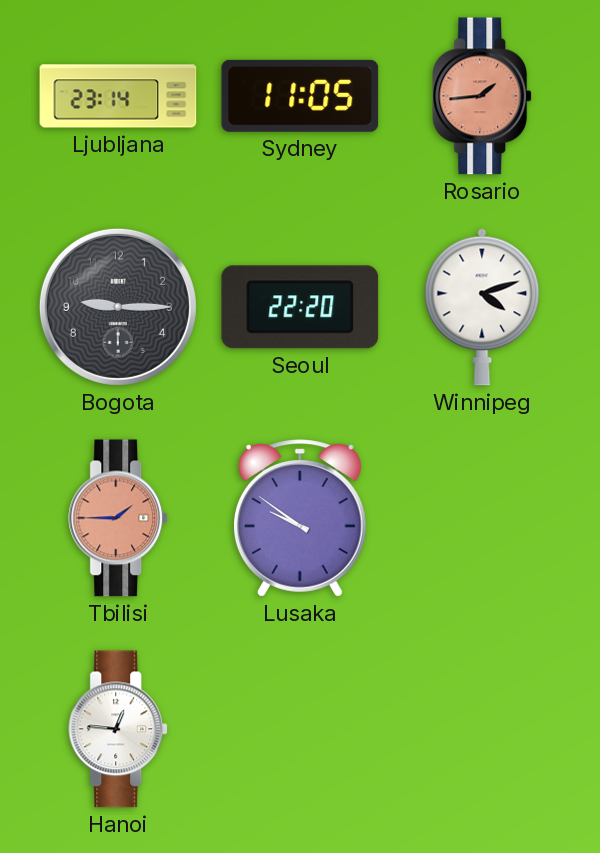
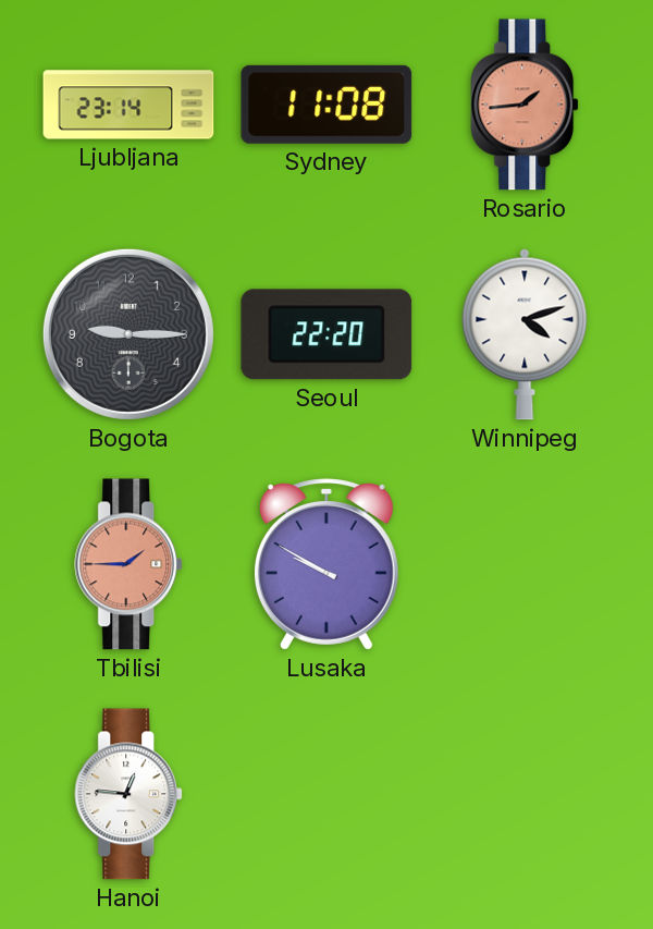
Sydney: 11:05 -> 11:08
Lusaka: 9:51 -> 9:50
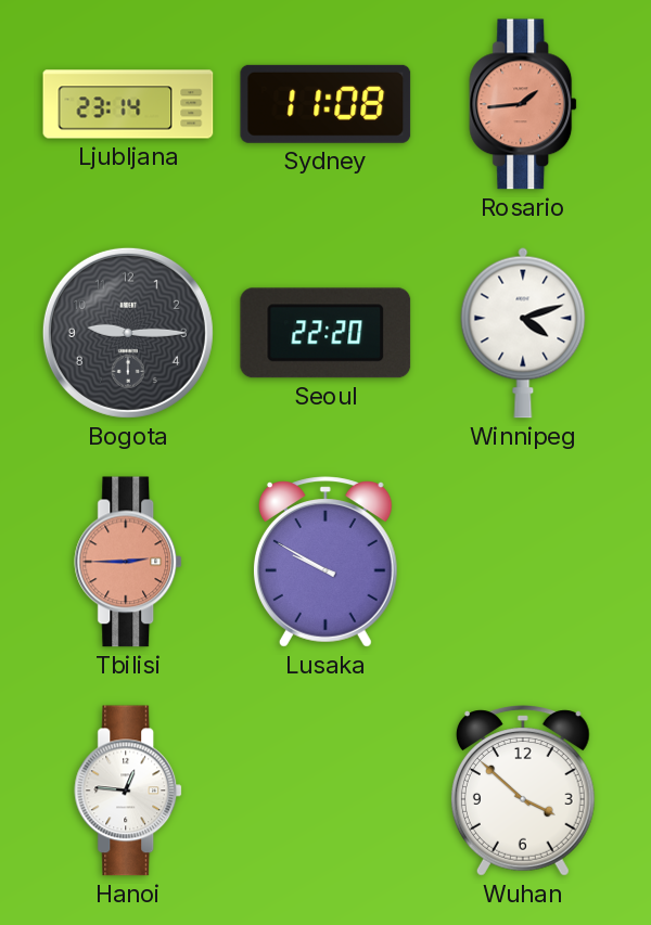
Tbilisi: 1:45 -> 2:45
Wuhan: none -> 3:52
